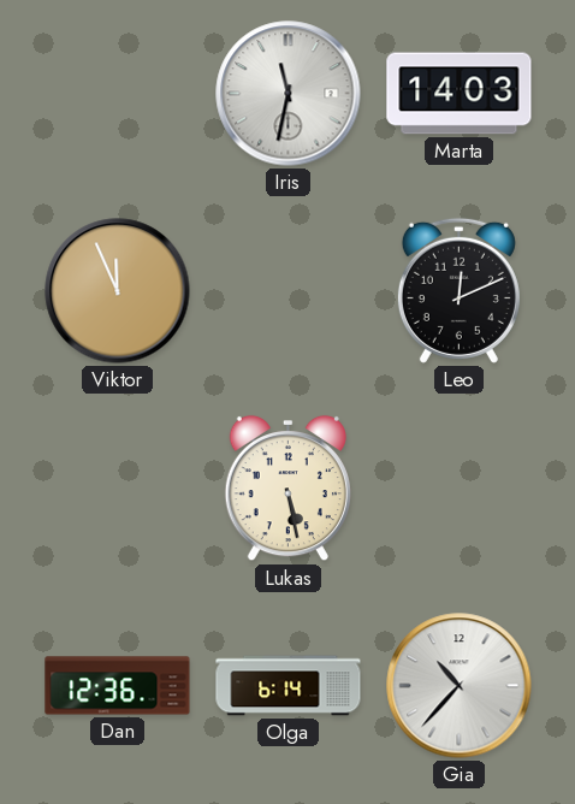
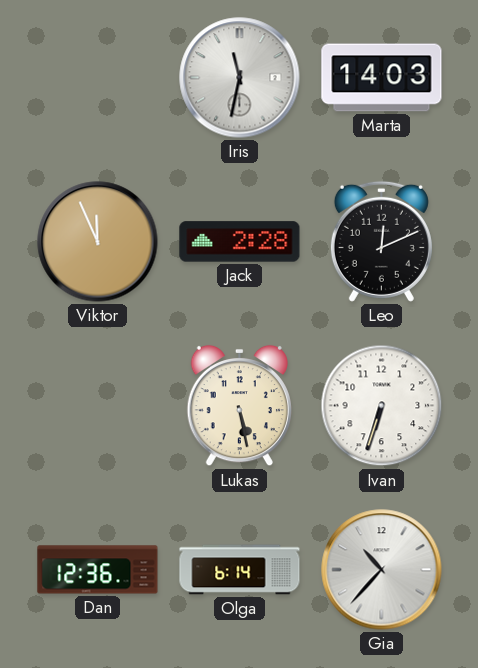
Jack: none -> 2:28
Ivan: none -> 6:33
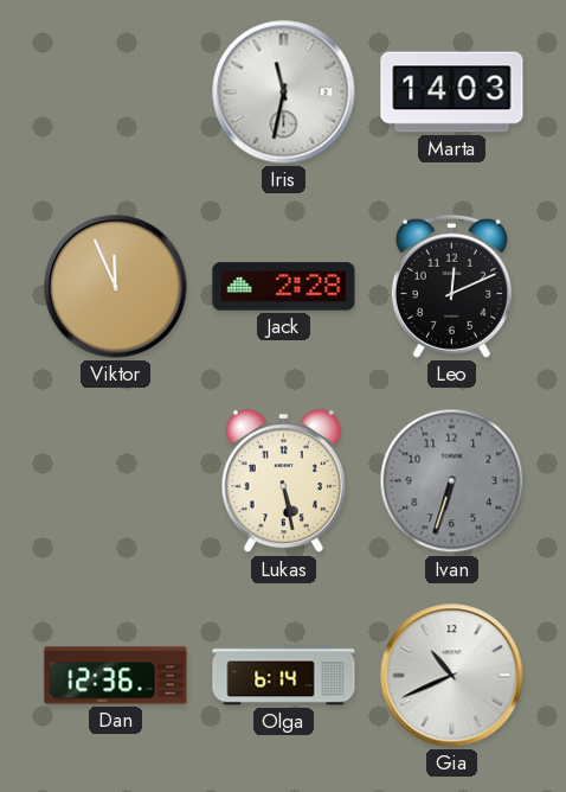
Ivan dial: white -> grey
Gia: 10:37 -> 10:41
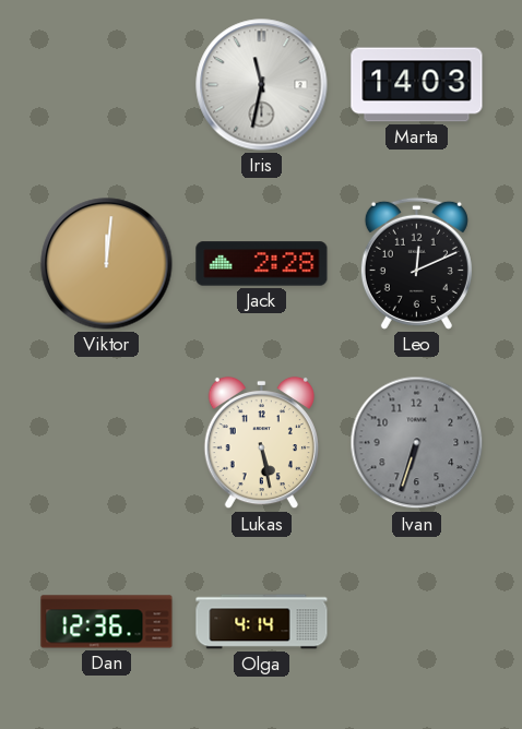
Viktor: 11:56 -> 12:01
Olga: 6:14 -> 4:14
Gia: 10:41 -> none
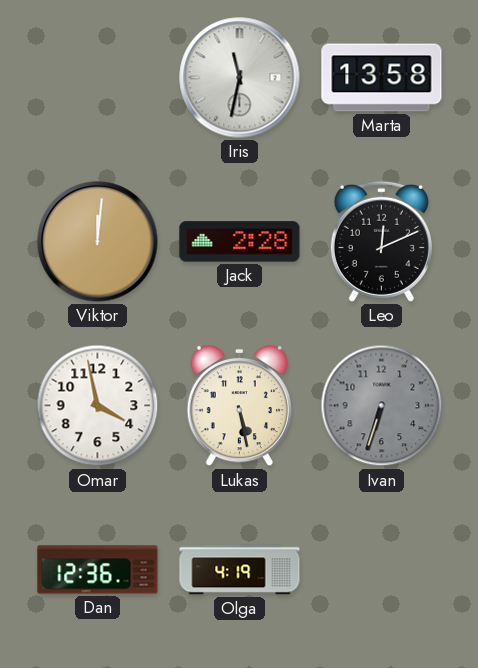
Marta: 14:03 -> 13:58
Omar: none -> 3:58
Olga: 4:14 -> 4:19
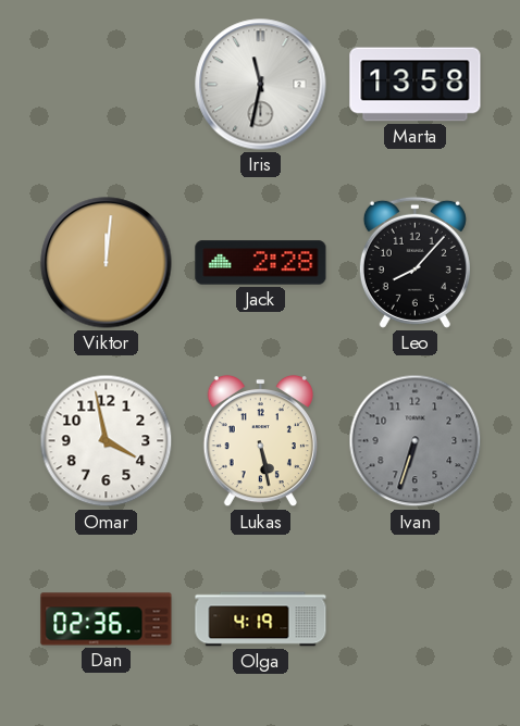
Leo: 12:11 -> 8:07
Dan: 12:36 -> 02:36
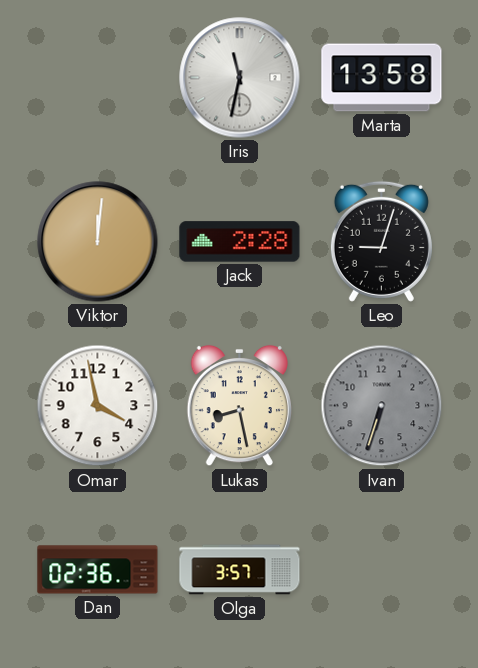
Leo: 8:07 -> 9:03
Lukas: 5:28 -> 8:28
Olga: 4:19 -> 3:57
